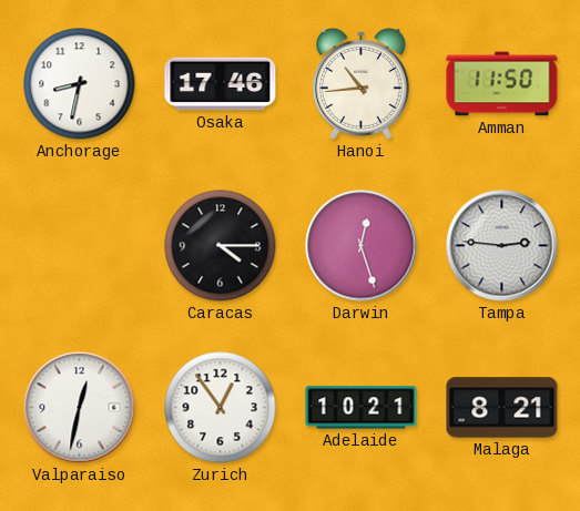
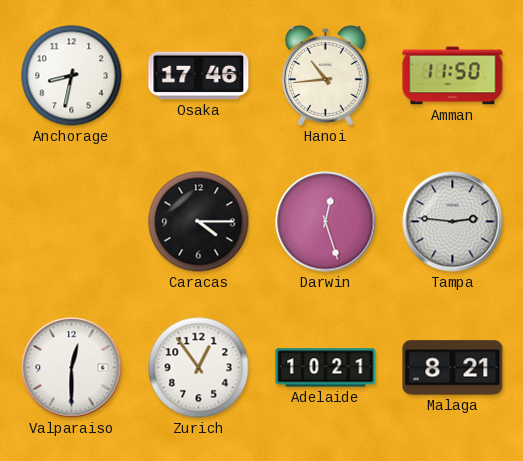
Valparaiso: 12:32 -> 12:30
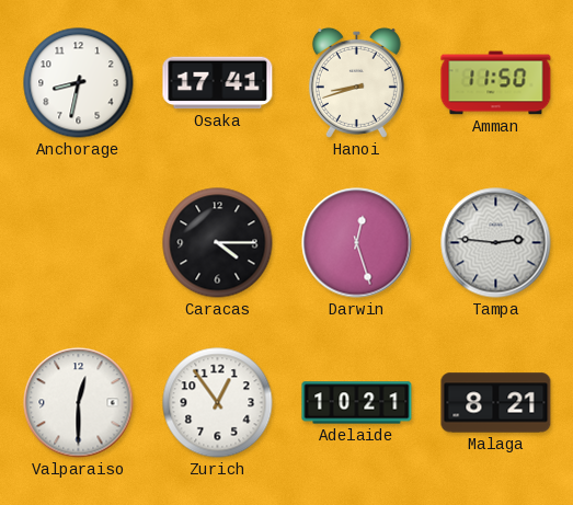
Osaka: 17:46 -> 17:41
Hanoi: 10:44 -> 8:42
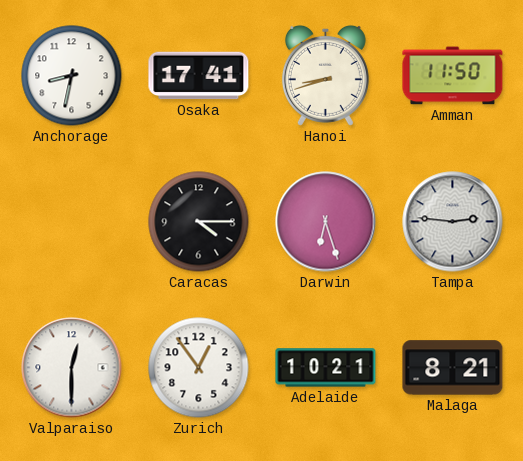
Darwin: 12:27 -> 6:27
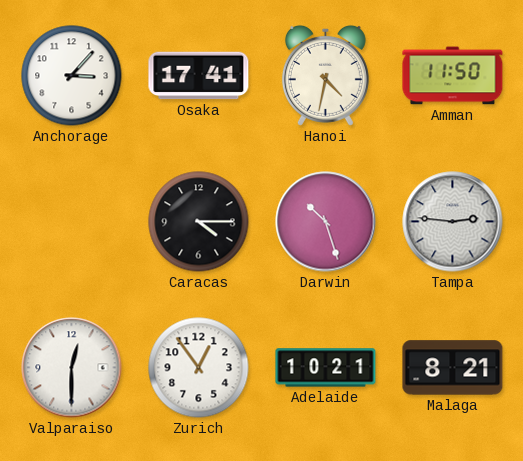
Anchorage: 8:32 -> 3:07
Hanoi: 8:42 -> 4:32
Darwin: 6:27 -> 10:27
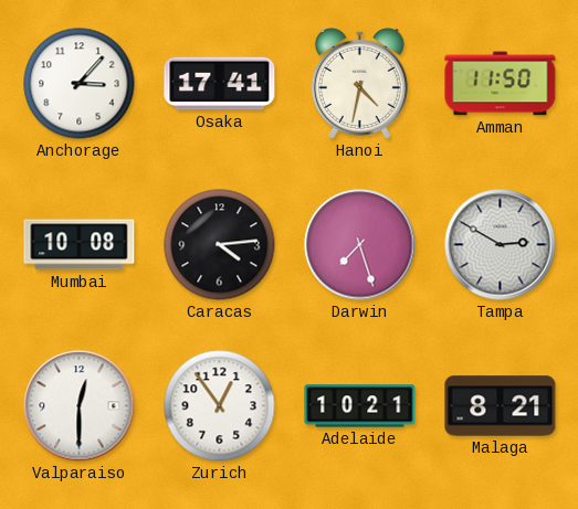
Mumbai: none -> 10:08
Caracas: 4:15 -> 4:14
Darwin: 10:27 -> 7:27
Tampa: 2:46 -> 2:50
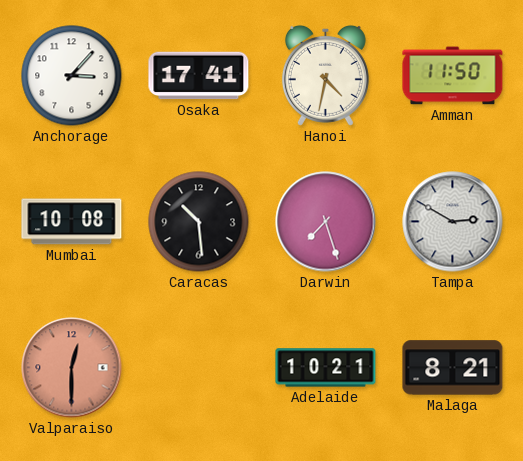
Caracas: 4:14 -> 10:29
Valparaiso dial: white -> salmon
Zurich: 12:54 -> none
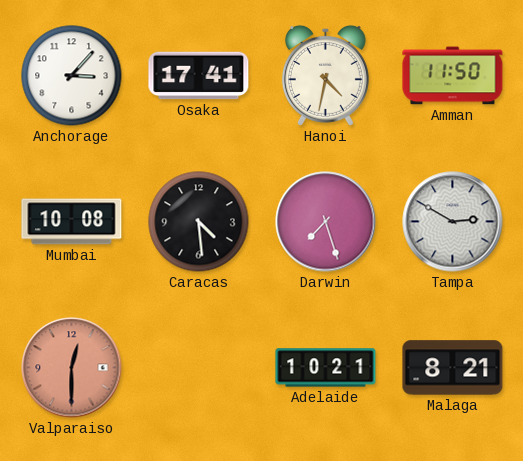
Caracas: 10:29 -> 4:29
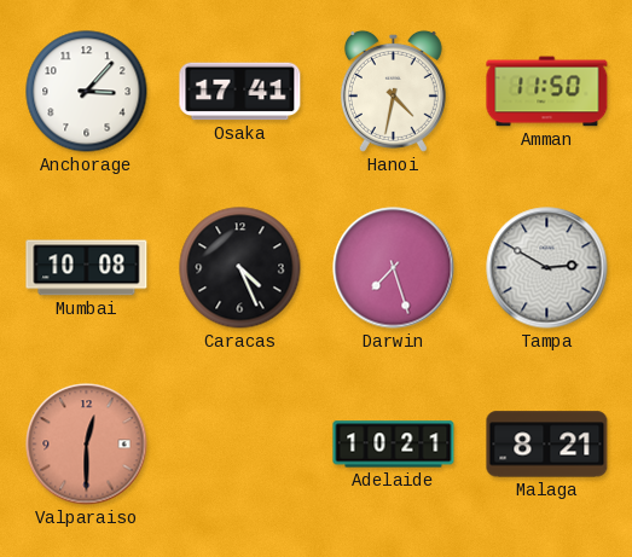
Caracas: 4:29 -> 4:26
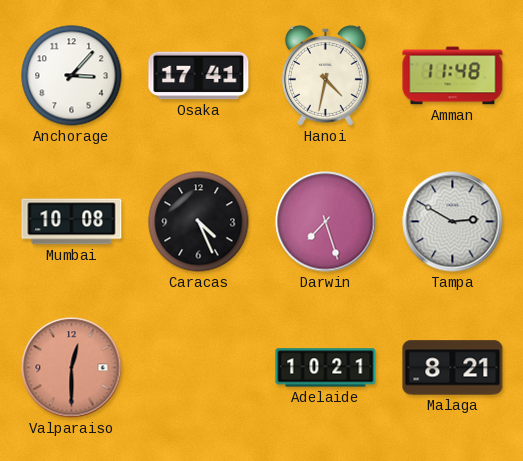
Amman: 11:50 -> 11:48
